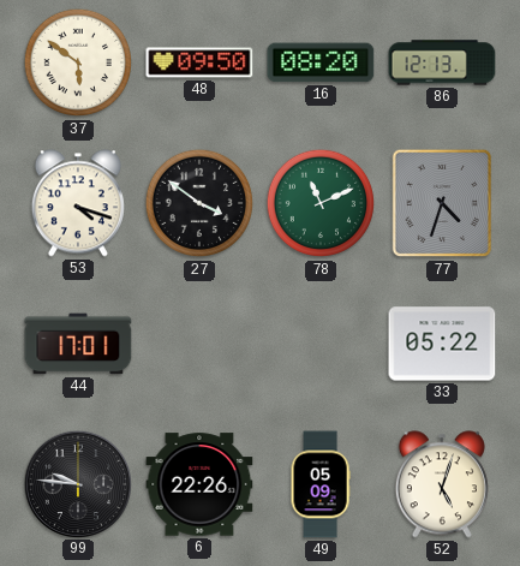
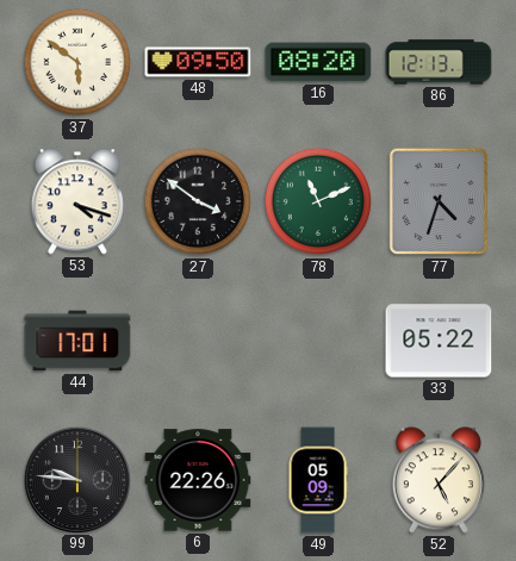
52: 5:03 -> 5:07
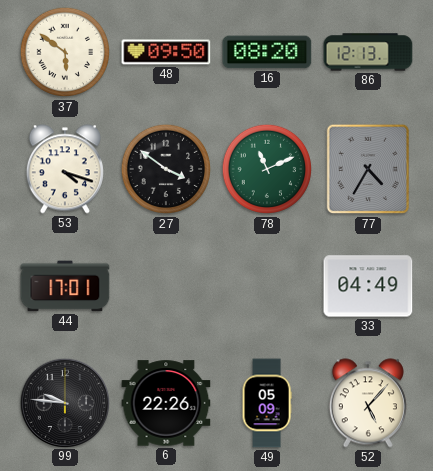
77: 4:33 -> 4:35
33: 05:22 -> 04:49
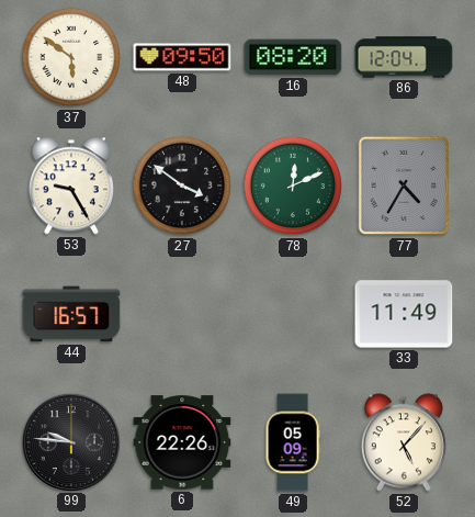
86: 12:13 -> 12:04
53: 4:18 -> 9:25
78: 11:11 -> 12:11
44: 17:01 -> 16:57
33: 04:49 -> 11:49
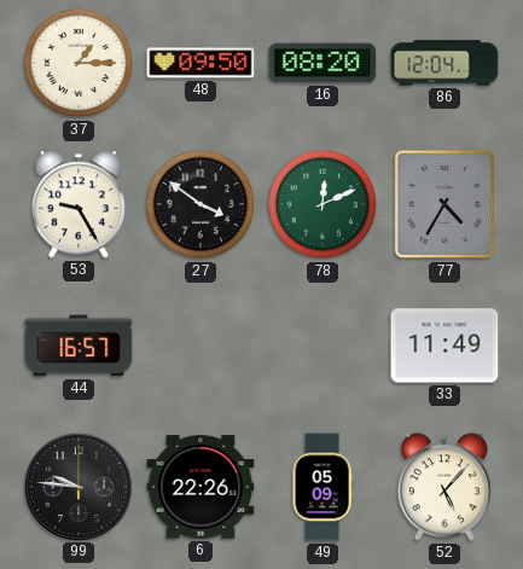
37: 5:51 -> 1:15
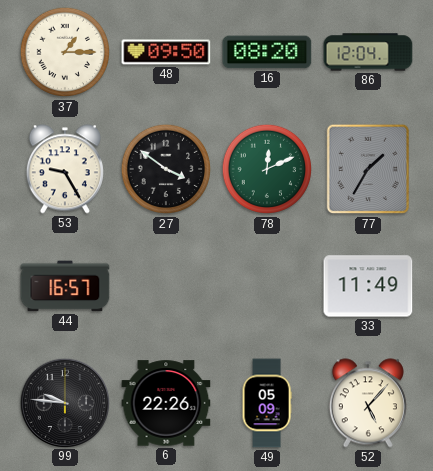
77: 4:35 -> 1:35
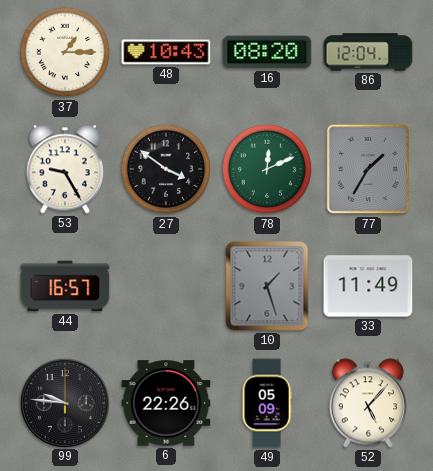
48: 09:50 -> 10:43
10: none -> 1:27
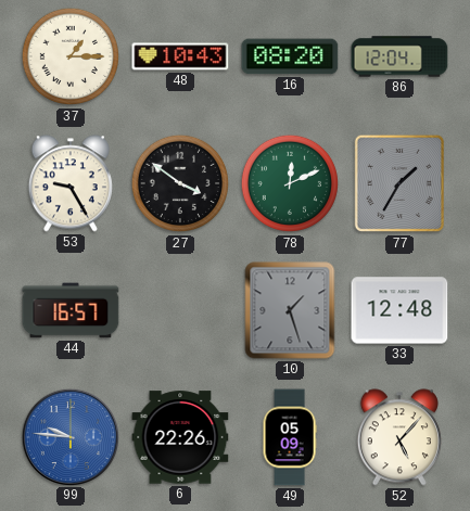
33: 11:49 -> 12:48
99 dial: black -> blue
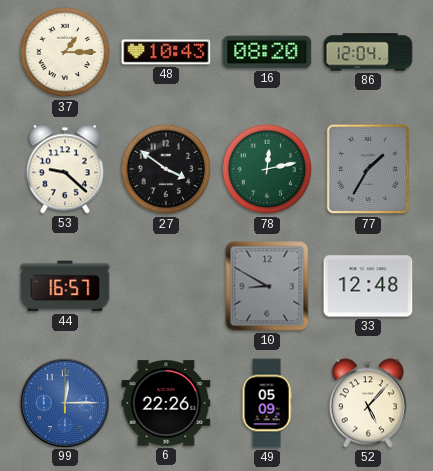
53: 9:25 -> 9:22
78: 12:11 -> 12:13
10: 1:27 -> 8:50
99: 9:46 -> 12:15
